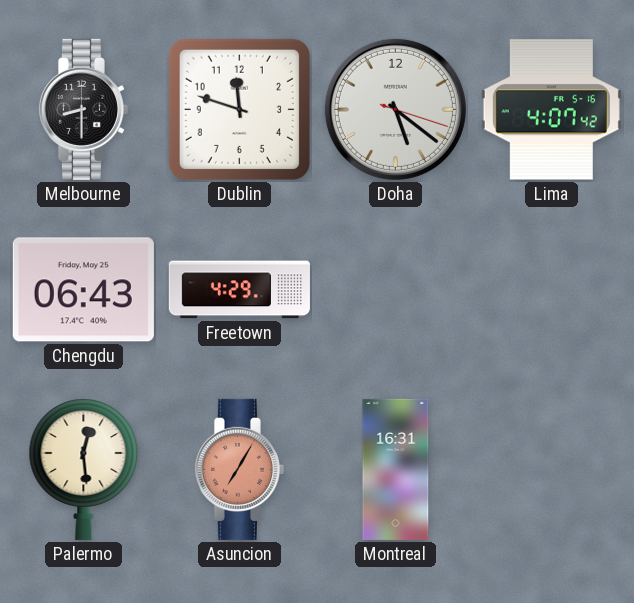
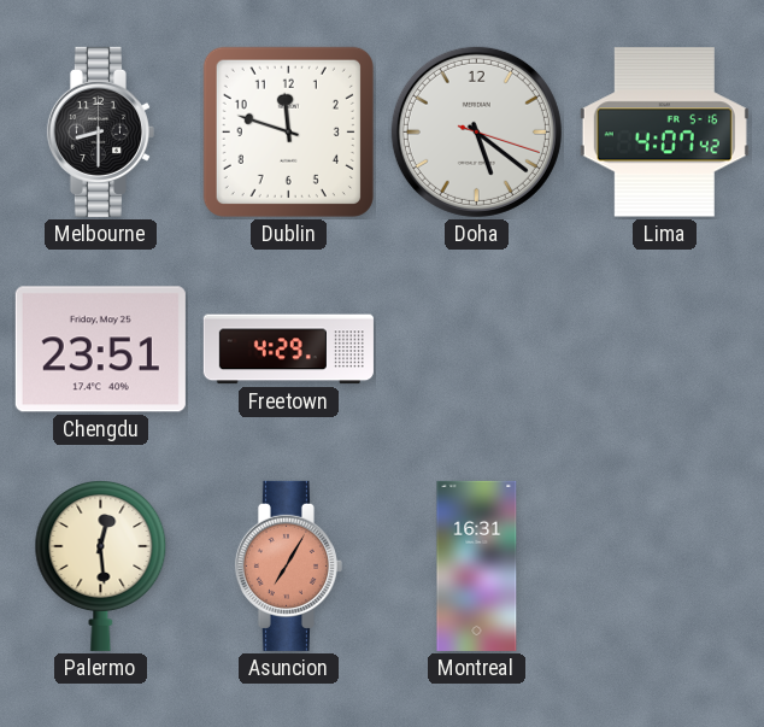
Chengdu: 06:43 -> 23:51
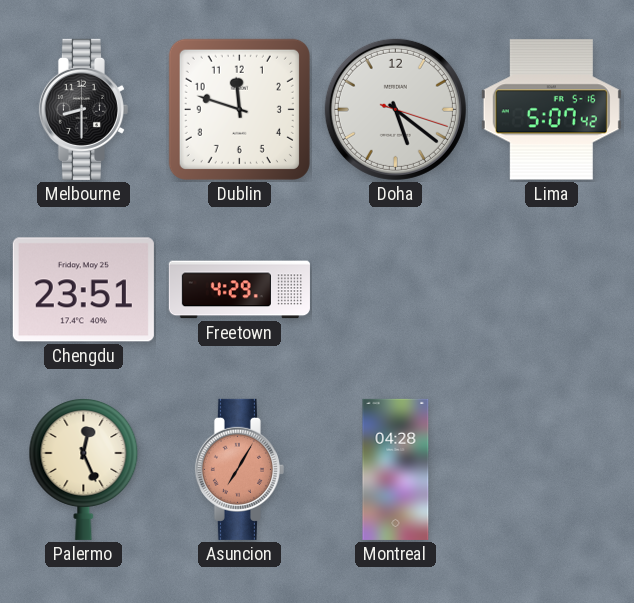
Lima: 4:07 -> 5:07
Palermo: 12:29 -> 12:26
Montreal: 16:31 -> 04:28
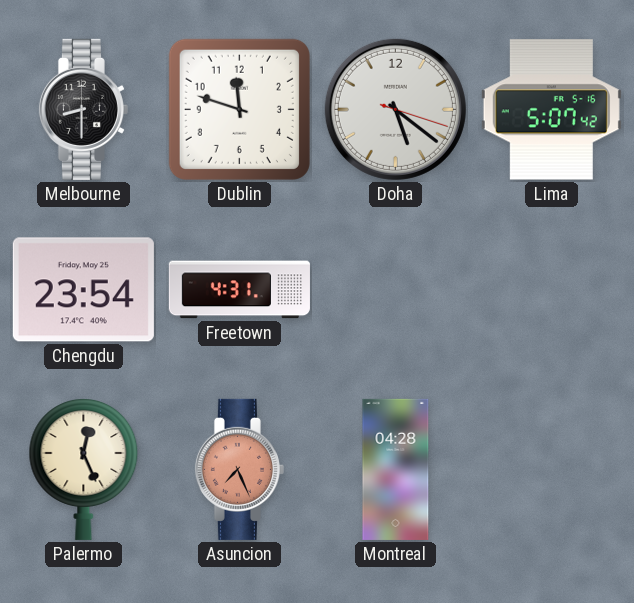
Chengdu: 23:51 -> 23:54
Freetown: 4:29 -> 4:31
Asuncion: 7:05 -> 7:26
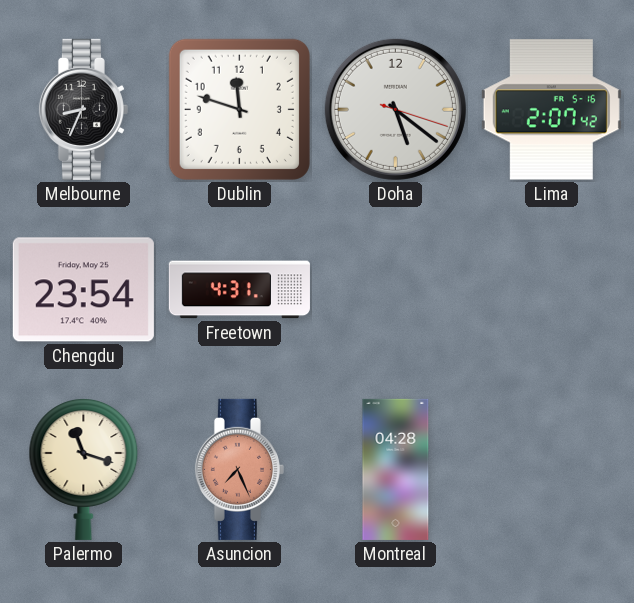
Melbourne: 8:30 -> 8:34
Lima: 5:07 -> 2:07
Palermo: 12:26 -> 11:18
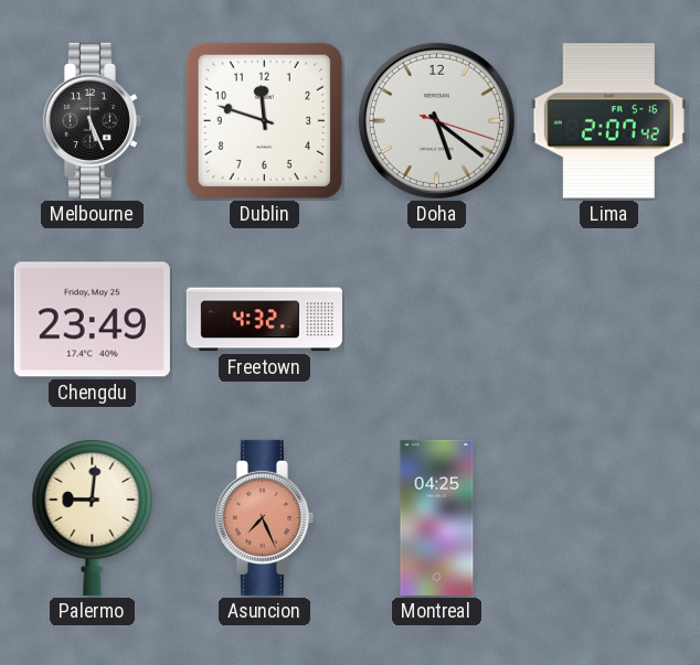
Melbourne: 8:34 -> 5:26
Chengdu: 23:54 -> 23:49
Freetown: 4:31 -> 4:32
Palermo: 11:18 -> 9:01
Montreal: 04:28 -> 04:25
